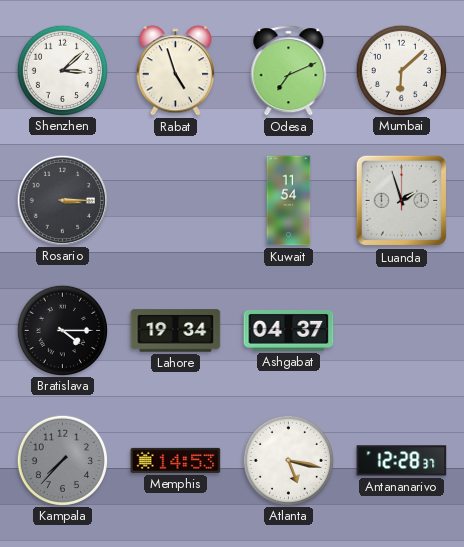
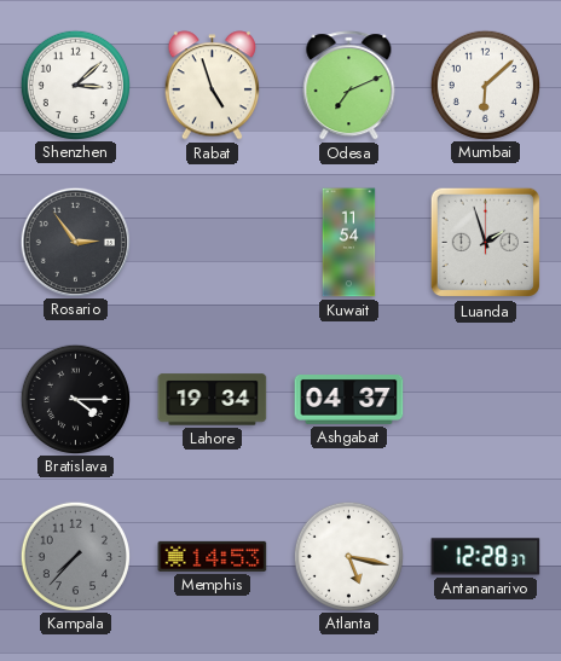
Rosario: 3:15 -> 2:54
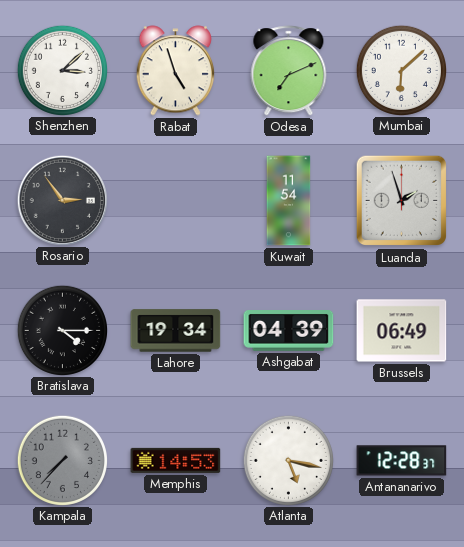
Ashgabat: 04:37 -> 04:39
Brussels: none -> 06:49
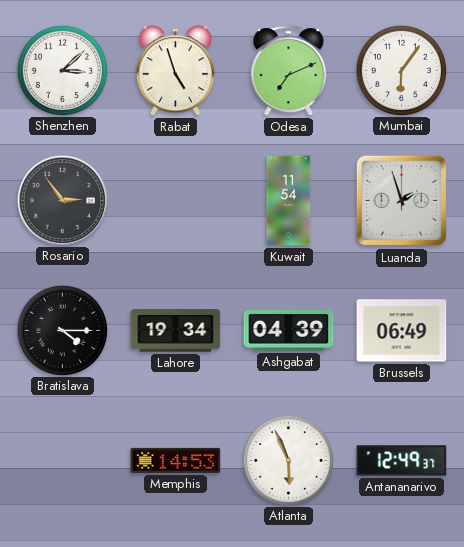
Mumbai: 6:08 -> 6:06
Kampala: 7:37 -> none
Atlanta: 5:17 -> 5:56
Antananarivo: 12:28 -> 12:49
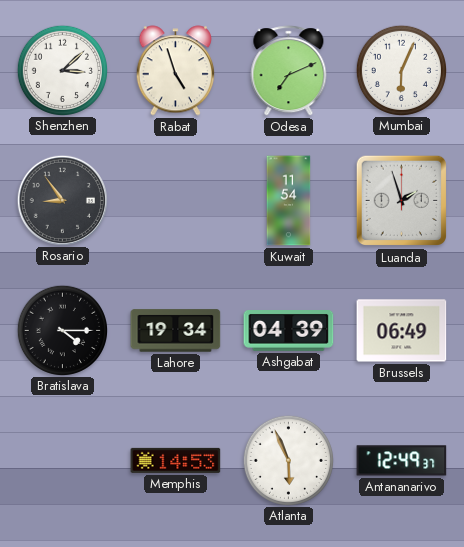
Mumbai: 6:06 -> 6:04
Rosario: 2:54 -> 8:54
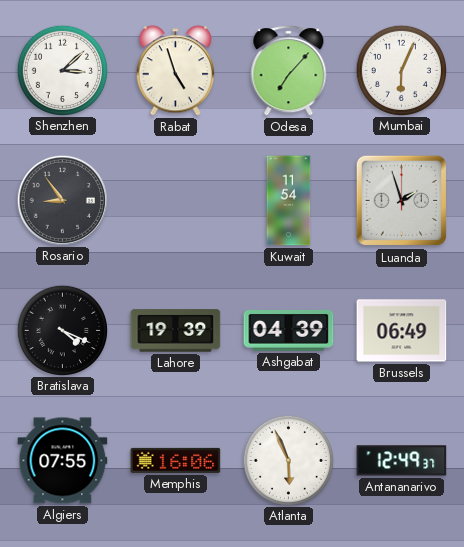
Odesa: 7:11 -> 7:07
Bratislava: 4:15 -> 4:19
Lahore: 19:34 -> 19:39
Algiers: none -> 07:55
Memphis: 14:53 -> 16:06
